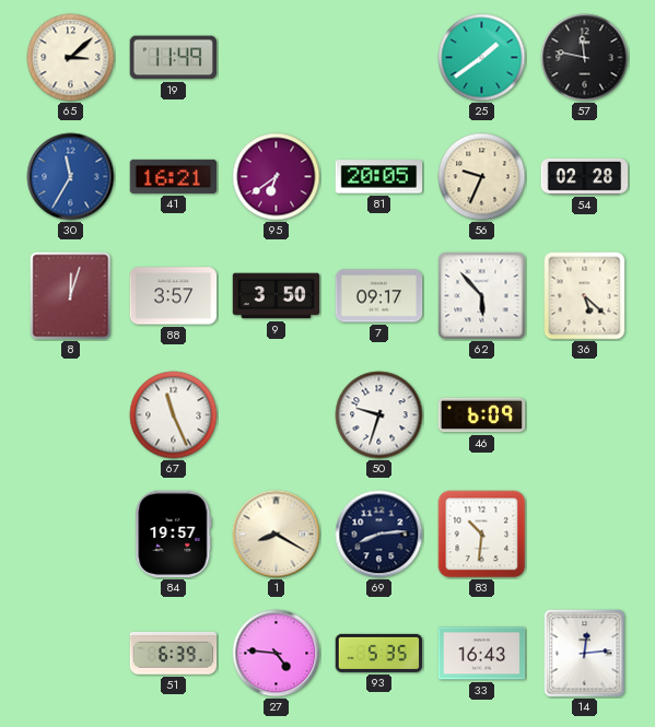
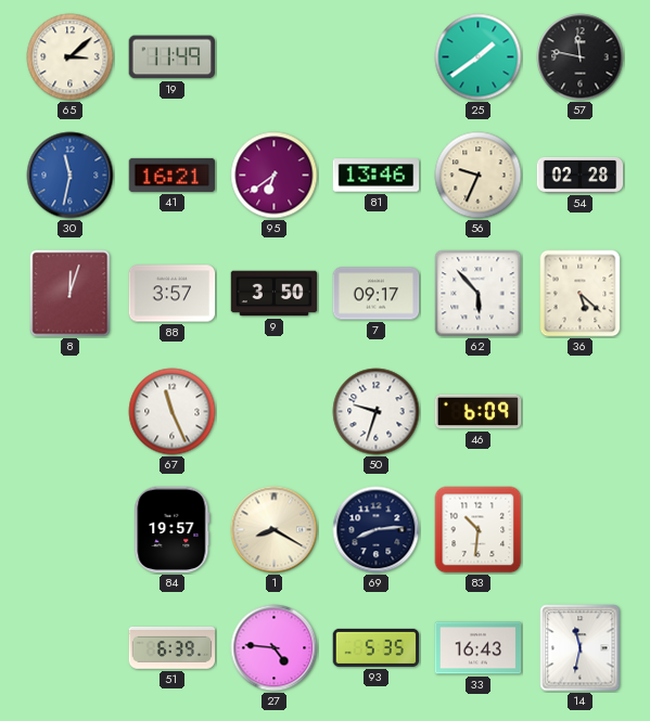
30: 11:35 -> 11:32
81: 20:05 -> 13:46
14: 12:14 -> 11:32
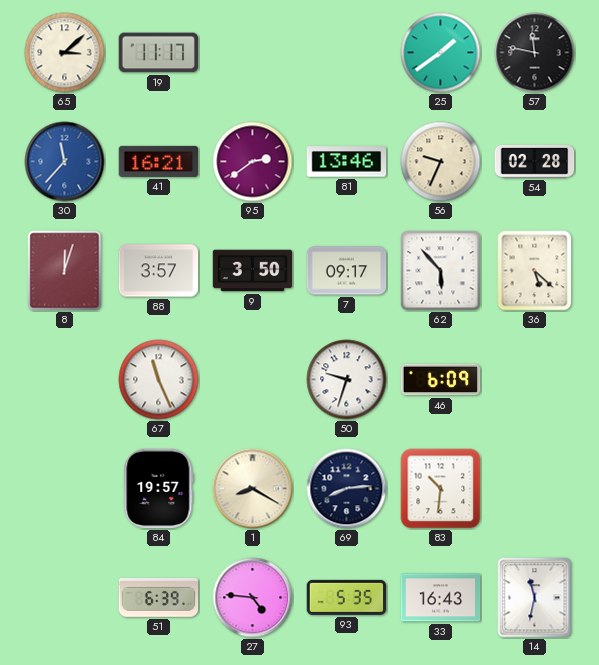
19: 11:49 -> 11:17
30: 11:32 -> 11:37
95: 6:39 -> 2:39
